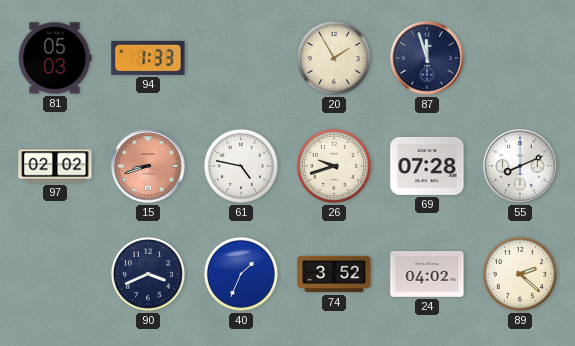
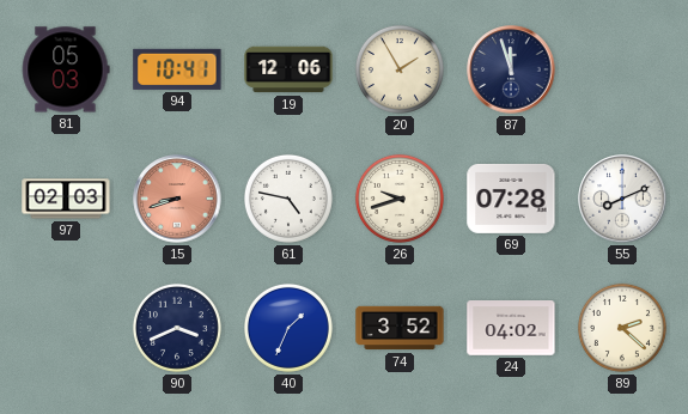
94: 1:33 -> 10:41
19: none -> 12:06
97: 02:02 -> 02:03
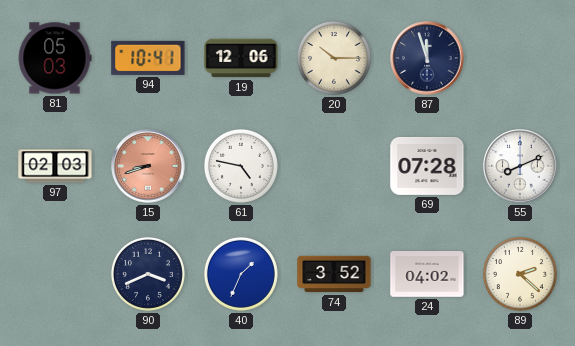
20: 1:55 -> 10:15
26: 9:42 -> none
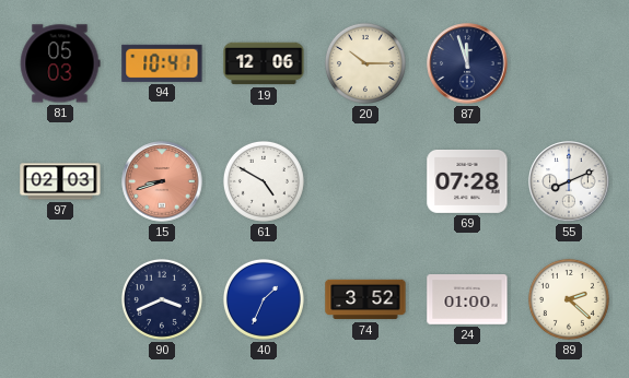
61: 4:47 -> 4:50
24: 04:02 -> 01:00
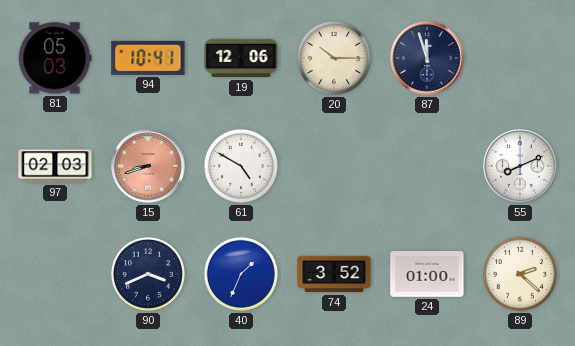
69: 07:28 -> none
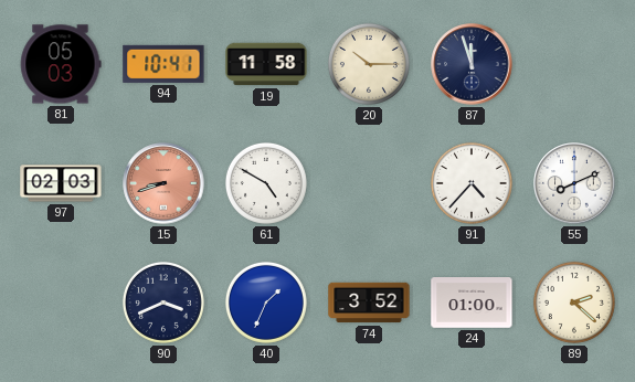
19: 12:06 -> 11:58
91: none -> 4:37
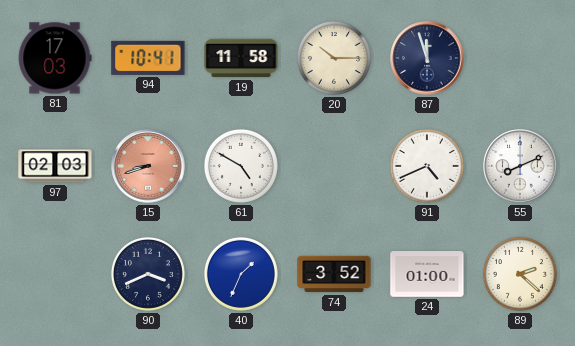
81: 05:03 -> 17:03
91: 4:37 -> 4:41
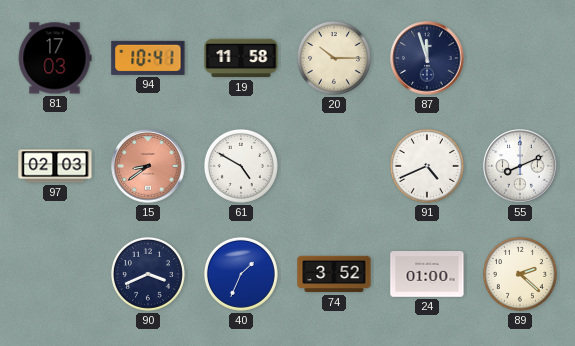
15: 8:42 -> 8:39
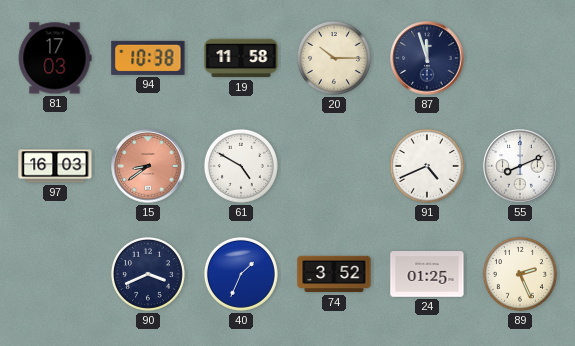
94: 10:41 -> 10:38
97: 02:03 -> 16:03
24: 01:00 -> 01:25
89: 2:22 -> 2:26
